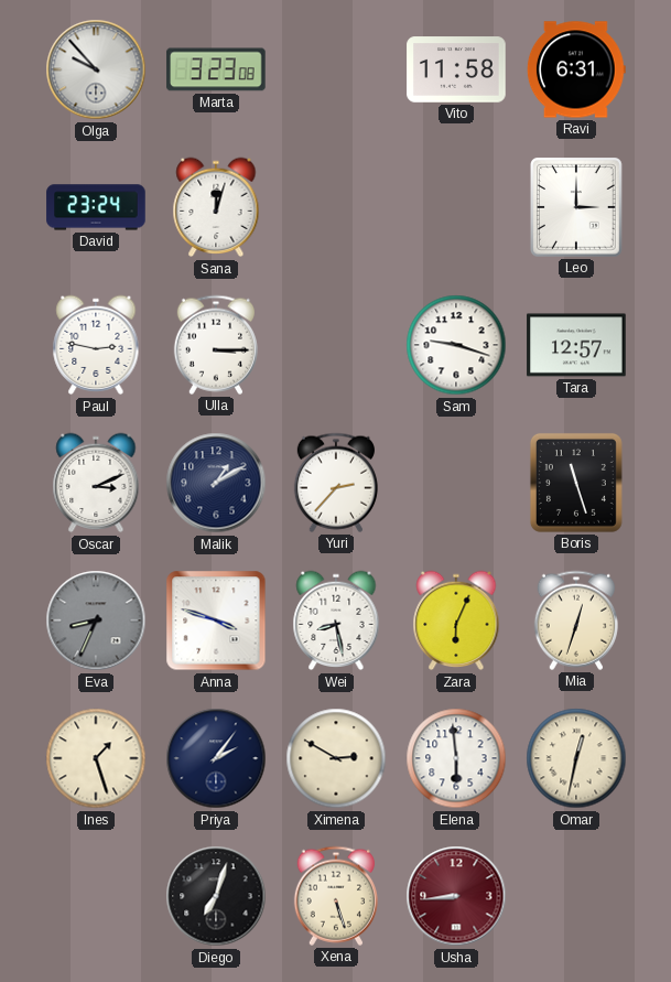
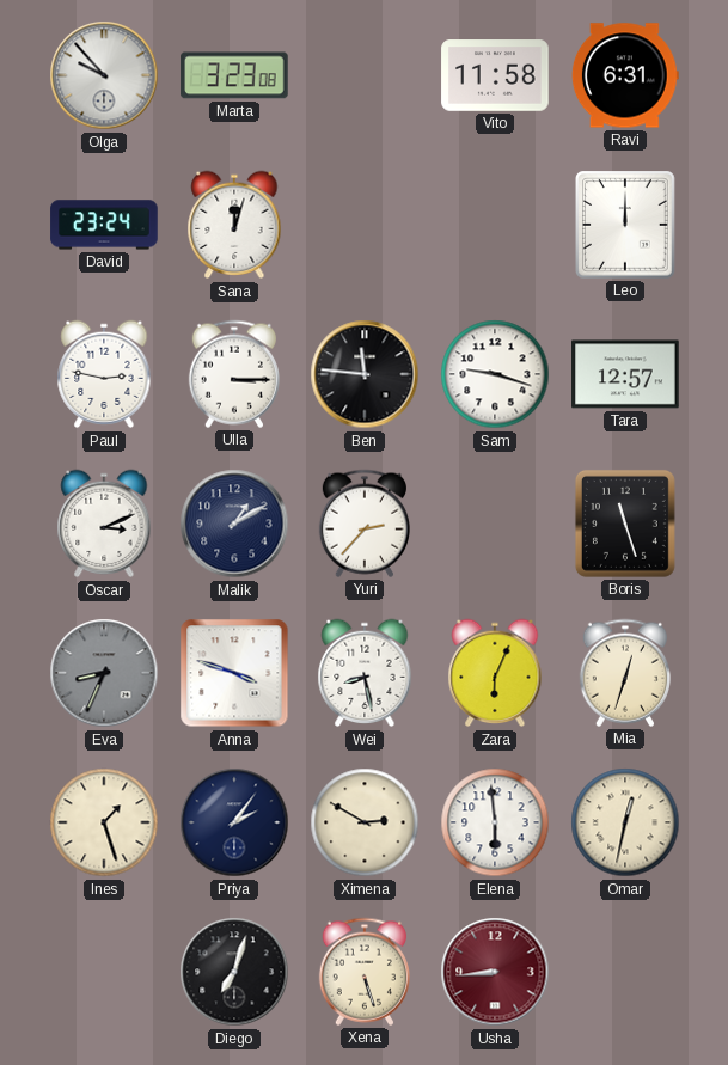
Leo: 3:00 -> 12:00
Ben: none -> 11:46
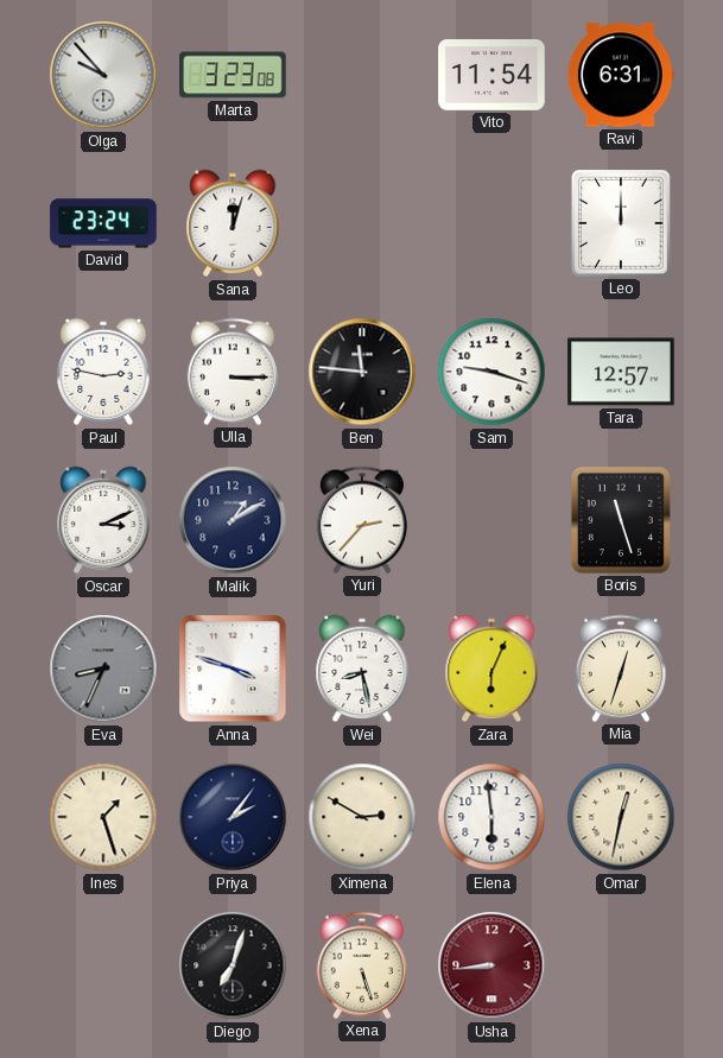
Vito: 11:58 -> 11:54
